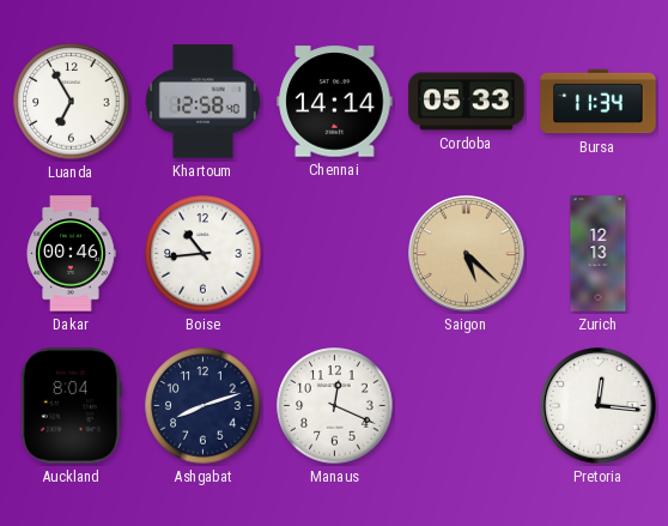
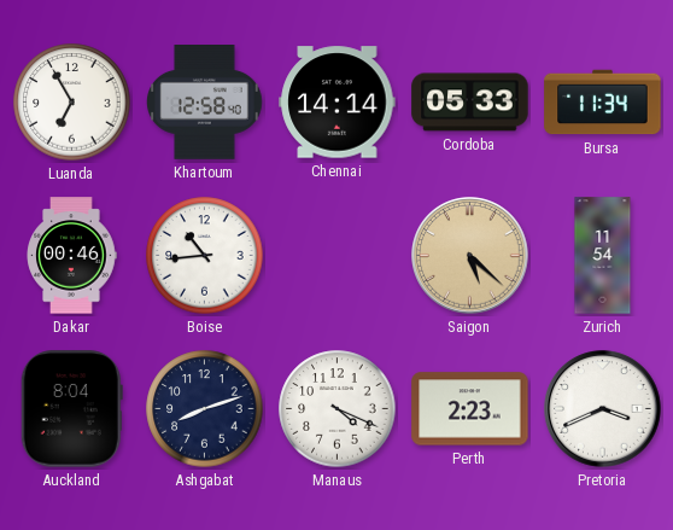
Zurich: 12:13 -> 11:54
Manaus: 12:19 -> 4:19
Perth: none -> 2:23
Pretoria: 12:16 -> 3:41
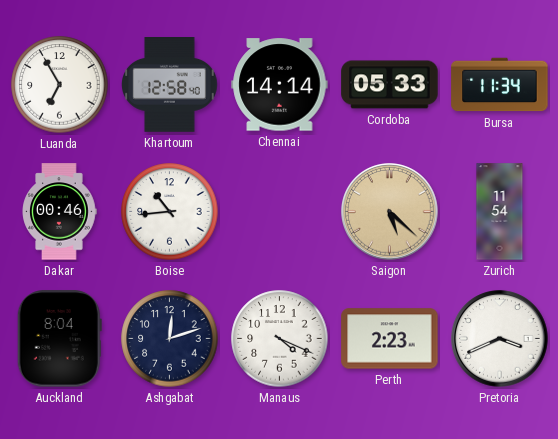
Ashgabat: 8:12 -> 12:12
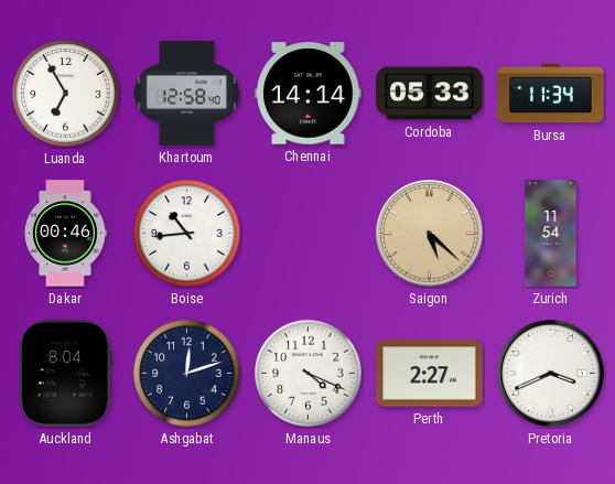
Perth: 2:23 -> 2:27
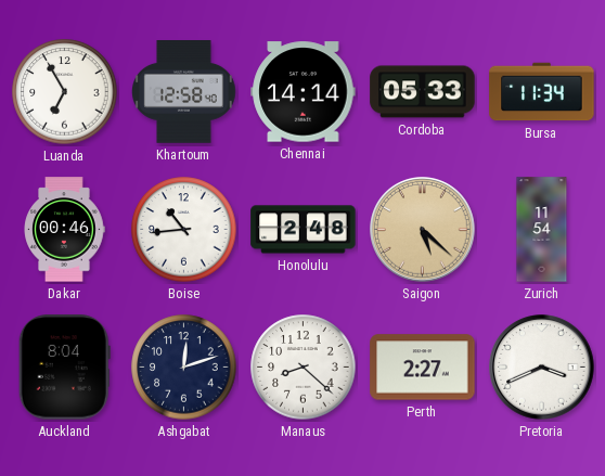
Honolulu: none -> 2:48
Manaus: 4:19 -> 8:22
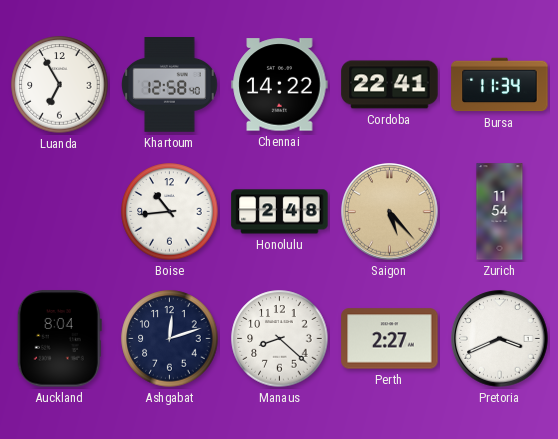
Chennai: 14:14 -> 14:22
Cordoba: 05:33 -> 22:41
Dakar: 00:46 -> none
Saigon: 5:22 -> 5:23
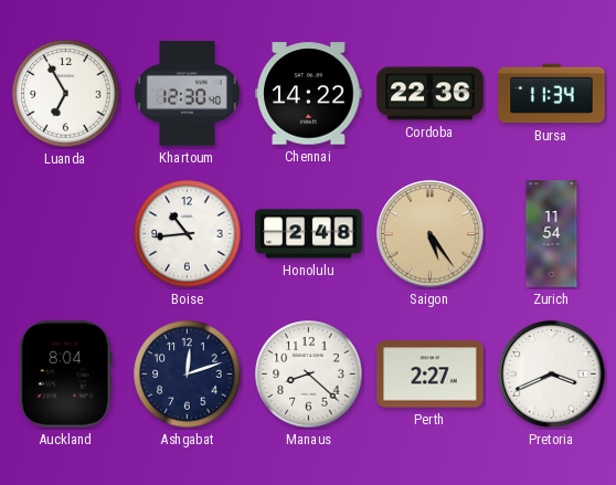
Khartoum: 12:58 -> 12:30
Cordoba: 22:41 -> 22:36
Saigon: 5:23 -> 5:24
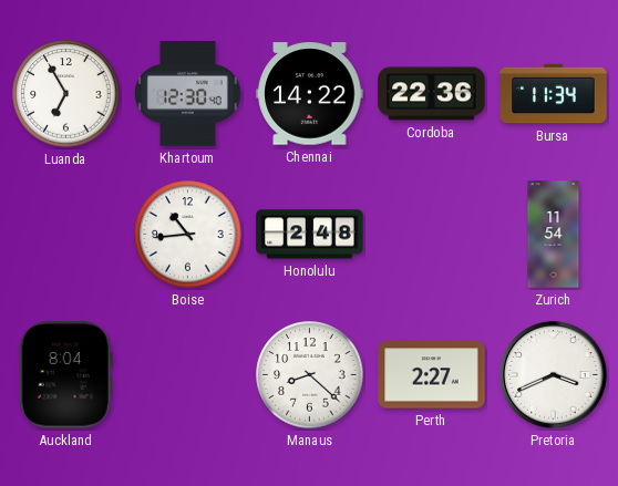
Saigon: 5:24 -> none
Ashgabat: 12:12 -> none
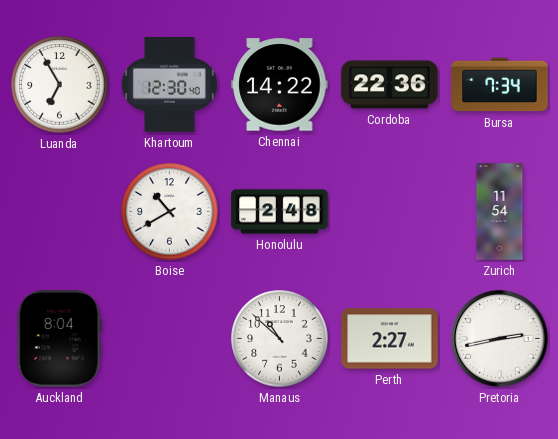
Bursa: 11:34 -> 7:34
Boise: 10:44 -> 10:40
Manaus: 8:22 -> 10:52
Pretoria: 3:41 -> 2:43
